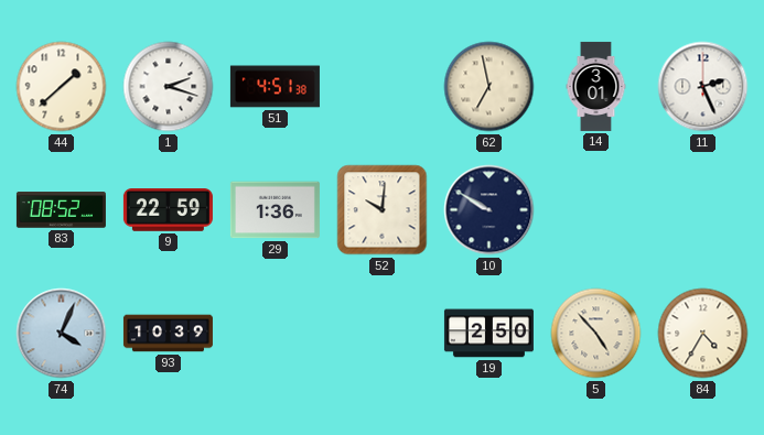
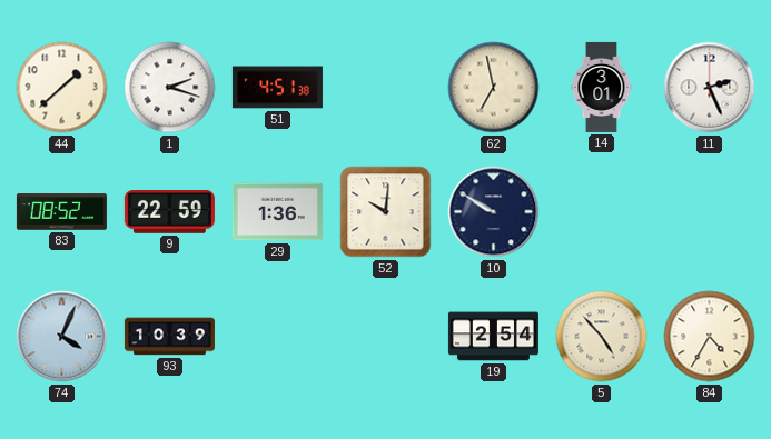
19: 2:50 -> 2:54
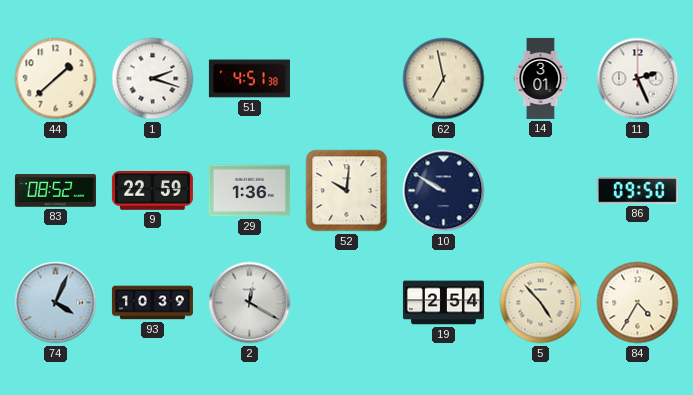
86: none -> 09:50
2: none -> 12:20
